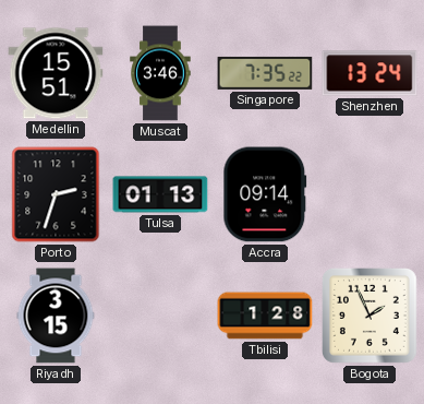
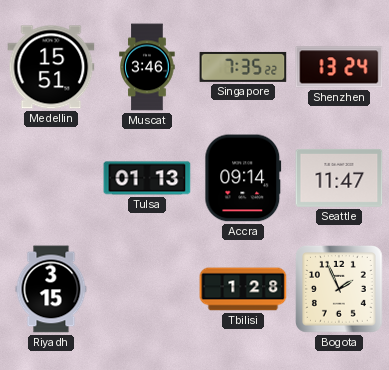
Porto: 2:33 -> none
Seattle: none -> 11:47
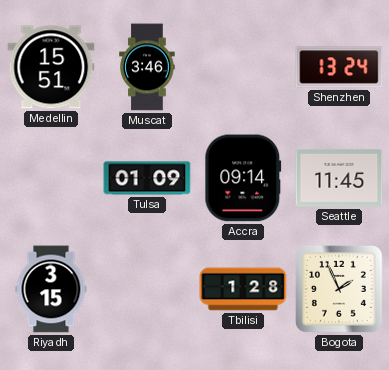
Singapore: 7:35 -> none
Tulsa: 01:13 -> 01:09
Seattle: 11:47 -> 11:45
